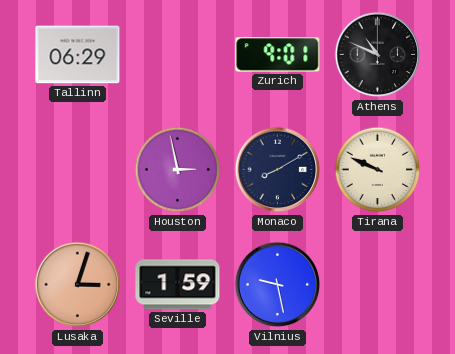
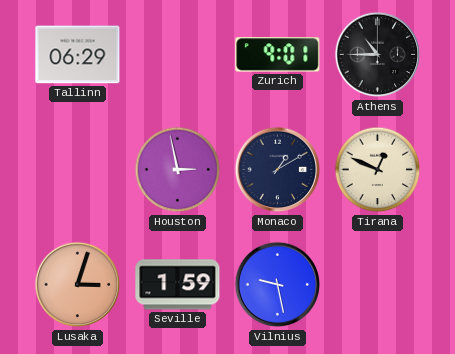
Athens: 10:49 -> 10:45
Monaco: 8:10 -> 1:10
Tirana: 9:49 -> 12:49
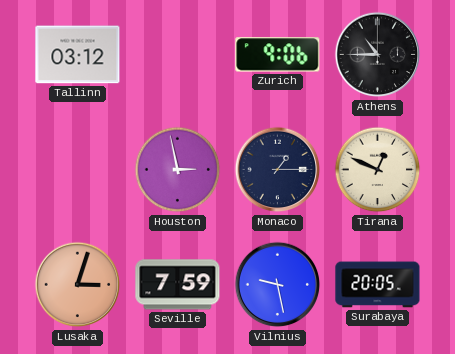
Tallinn: 06:29 -> 03:12
Zurich: 9:01 -> 9:06
Monaco: 1:10 -> 1:15
Seville: 1:59 -> 7:59
Surabaya: none -> 20:05
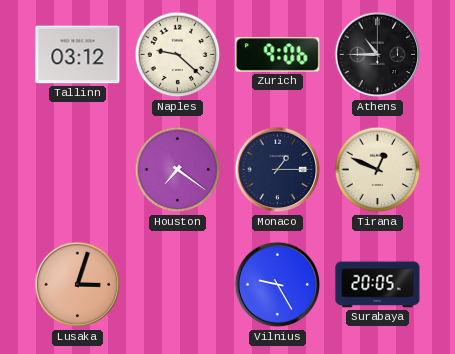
Naples: none -> 9:22
Houston: 2:58 -> 7:21
Seville: 7:59 -> none
Vilnius: 9:28 -> 9:25
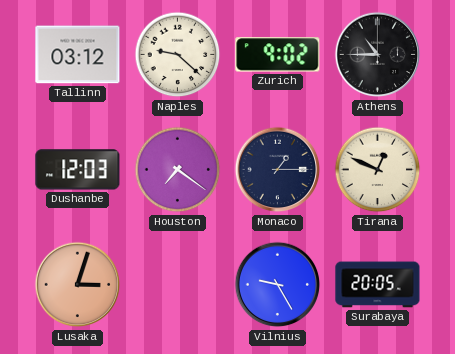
Zurich: 9:06 -> 9:02
Dushanbe: none -> 12:03
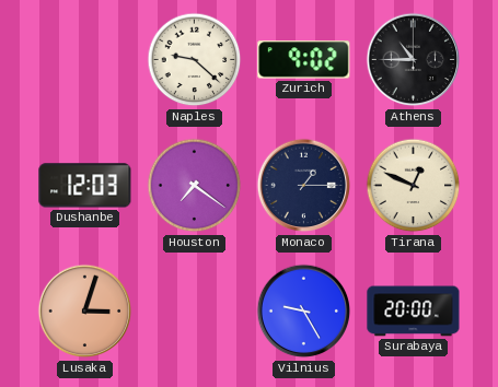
Tallinn: 03:12 -> none
Surabaya: 20:05 -> 20:00
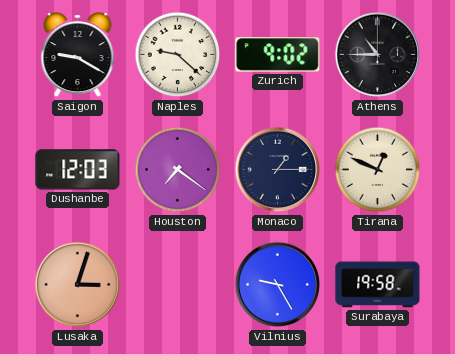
Saigon: none -> 9:20
Surabaya: 20:00 -> 19:58
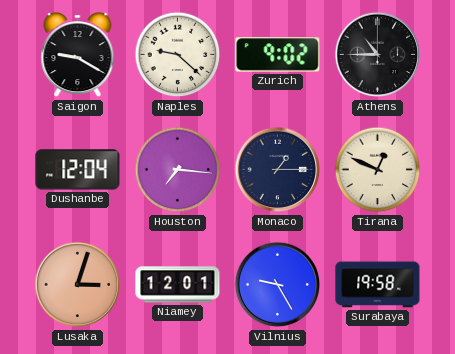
Dushanbe: 12:03 -> 12:04
Houston: 7:21 -> 7:16
Niamey: none -> 12:01
